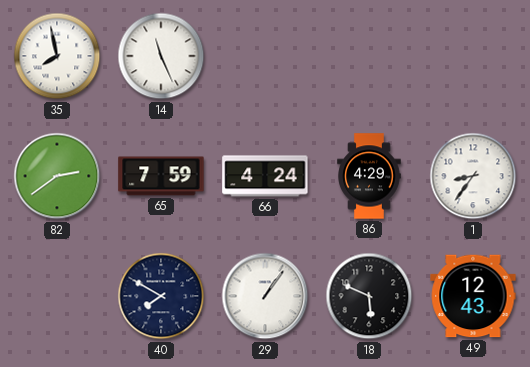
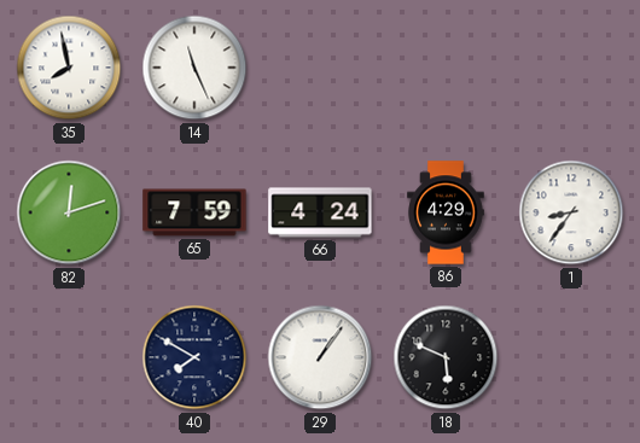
82: 2:39 -> 12:12
49: 12:43 -> none
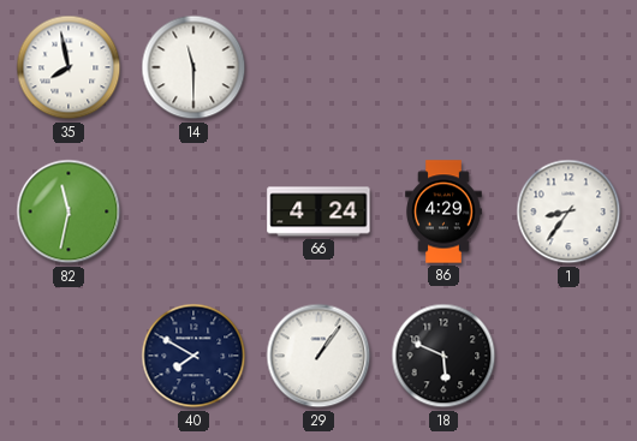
14: 11:26 -> 11:30
82: 12:12 -> 11:32
65: 7:59 -> none
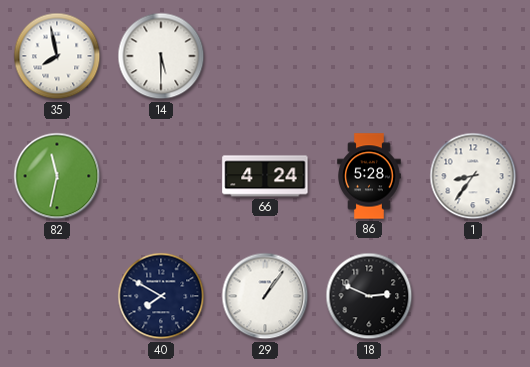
14: 11:30 -> 5:30
86: 4:29 -> 5:28
18: 5:49 -> 2:49
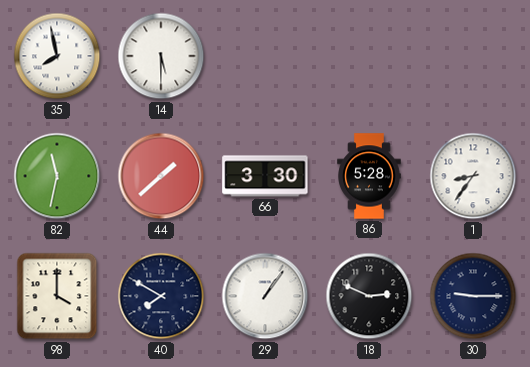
44: none -> 1:38
66: 4:24 -> 3:30
98: none -> 4:00
30: none -> 9:15
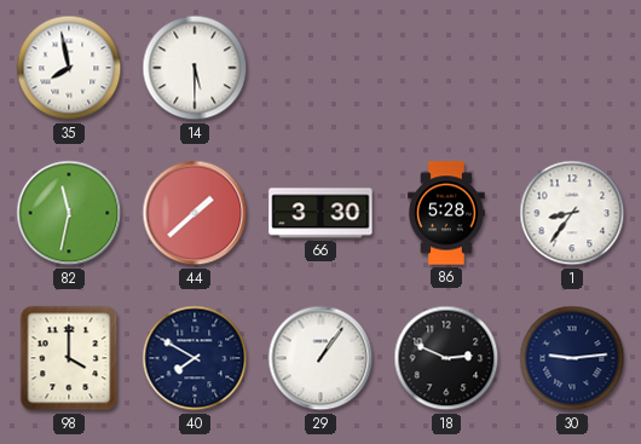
30: 9:15 -> 9:14
